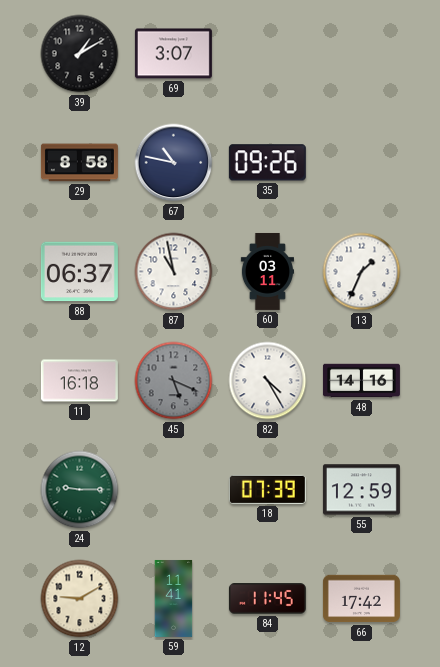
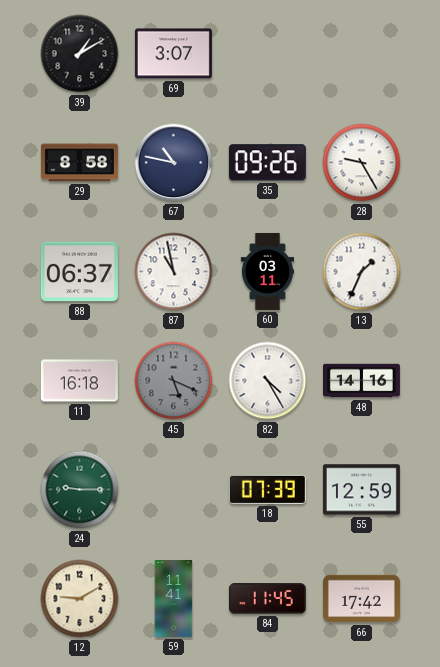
28: none -> 9:25
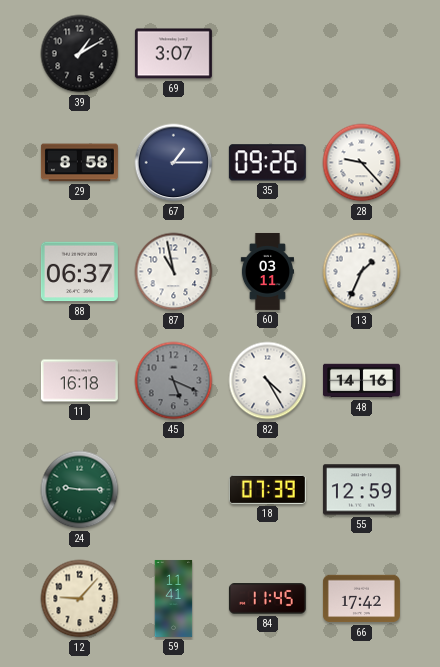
67: 10:47 -> 1:15
28: 9:25 -> 9:23
12: 9:10 -> 9:07
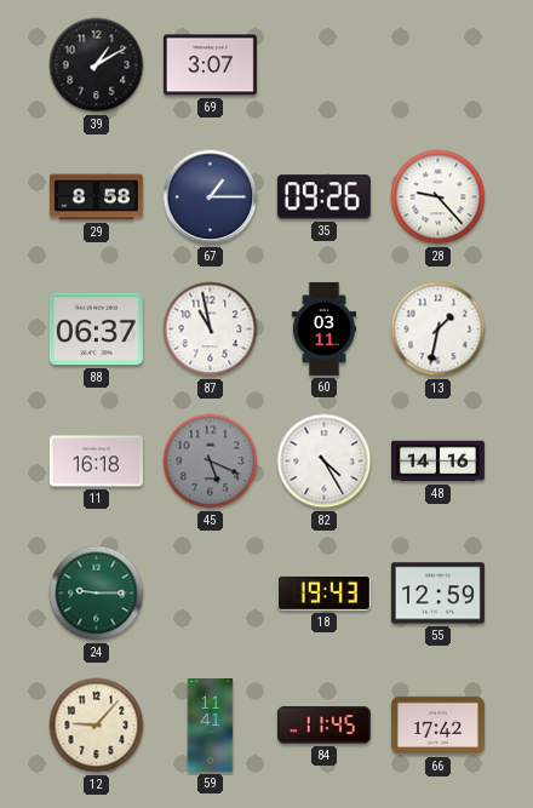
13: 1:34 -> 1:32
18: 07:39 -> 19:43
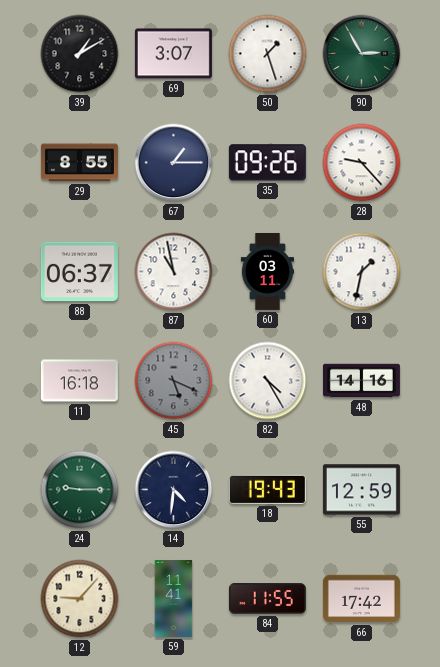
50: none -> 1:27
90: none -> 2:55
29: 8:58 -> 8:55
14: none -> 4:31
84: 11:45 -> 11:55
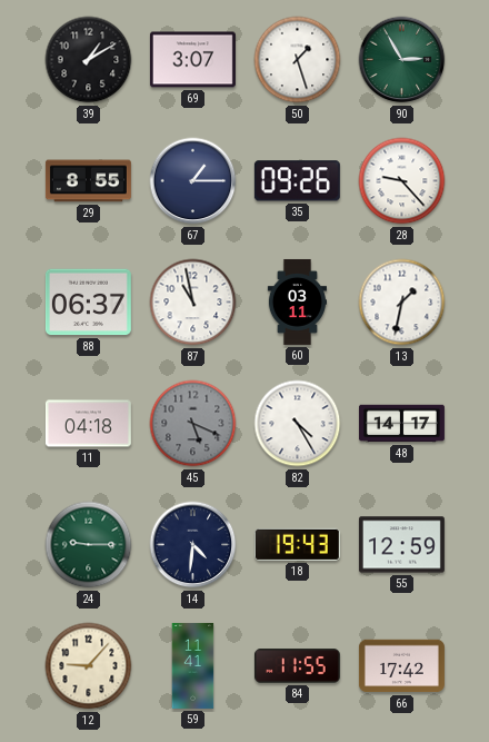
11: 16:18 -> 04:18
48: 14:16 -> 14:17
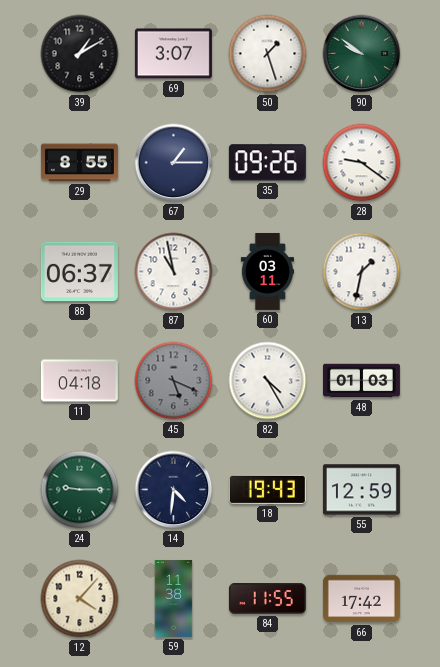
90: 2:55 -> 9:51
28: 9:23 -> 9:21
48: 14:17 -> 01:03
12: 9:07 -> 4:07
59: 11:41 -> 11:38
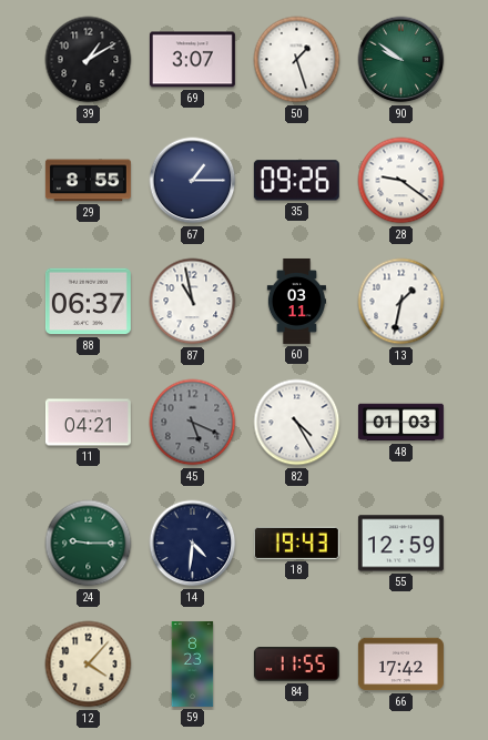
11: 04:18 -> 04:21
59: 11:38 -> 8:23
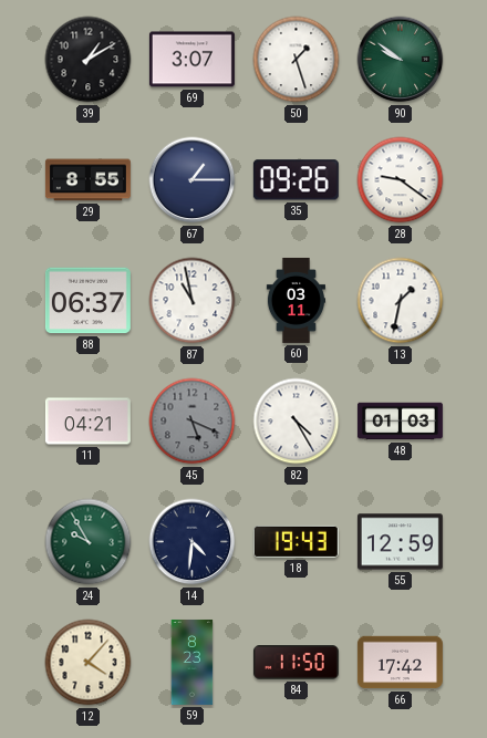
24: 9:15 -> 9:55
84: 11:55 -> 11:50
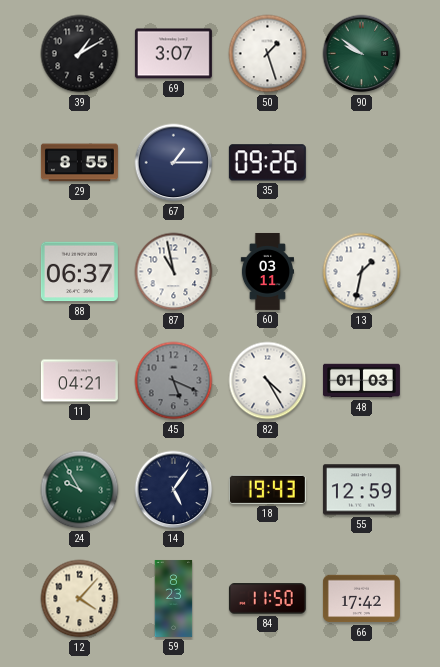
28: 9:21 -> none
14: 4:31 -> 5:06
